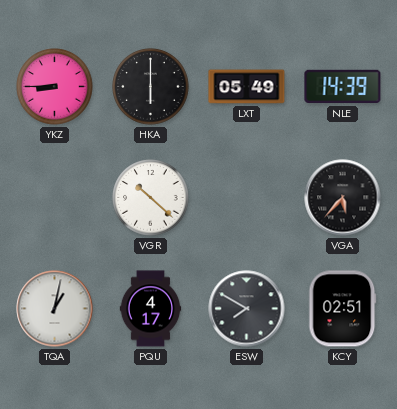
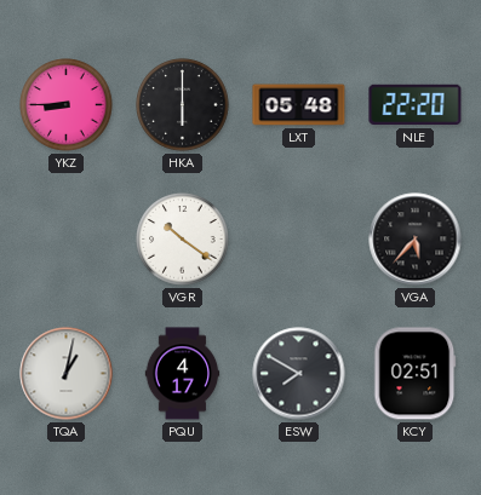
LXT: 05:49 -> 05:48
NLE: 14:39 -> 22:20
VGR: 10:22 -> 10:21
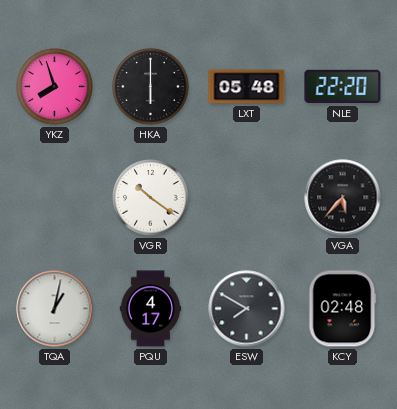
YKZ: 8:45 -> 7:57
KCY: 02:51 -> 02:48
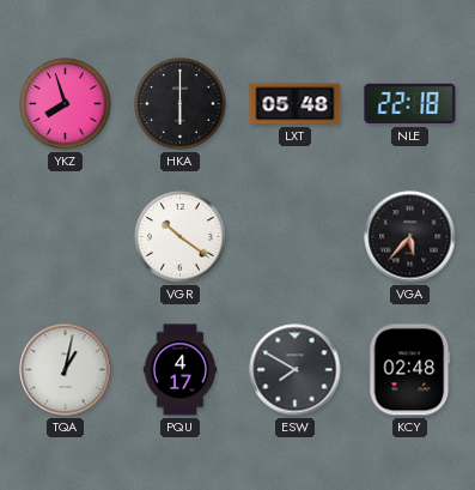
NLE: 22:20 -> 22:18
